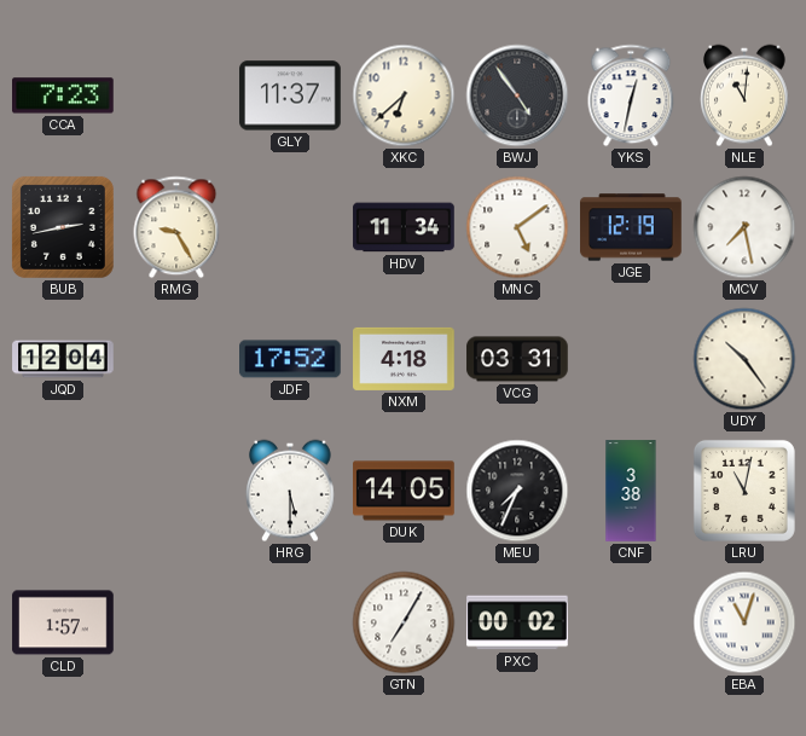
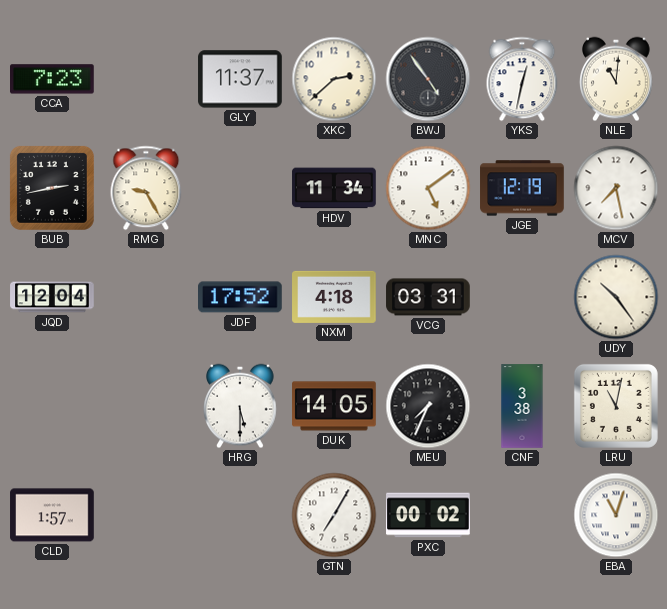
XKC: 6:38 -> 2:38
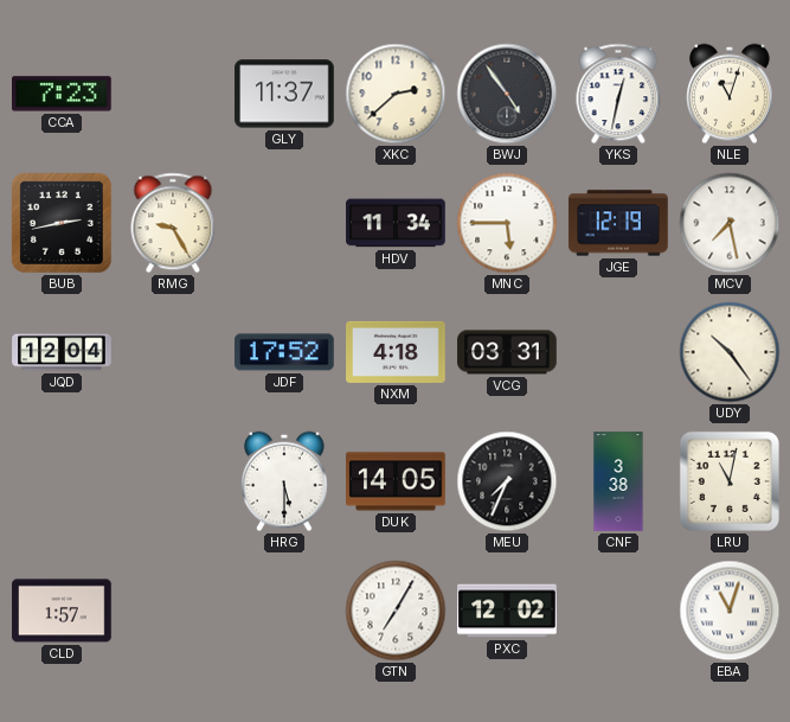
NLE: 11:01 -> 11:03
MNC: 5:09 -> 5:45
PXC: 00:02 -> 12:02
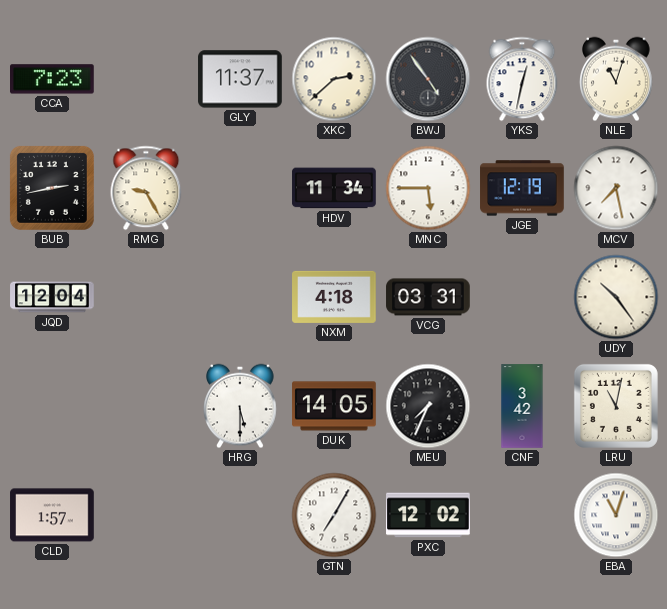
JDF: 17:52 -> none
CNF: 3:38 -> 3:42
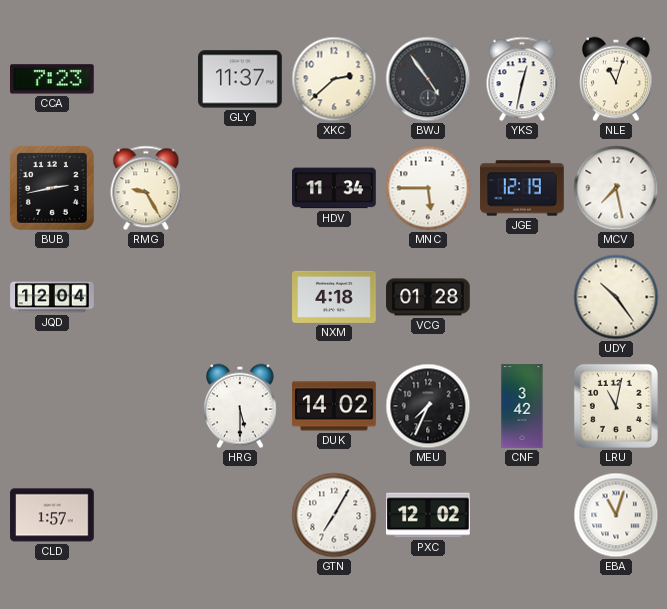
VCG: 03:31 -> 01:28
DUK: 14:05 -> 14:02
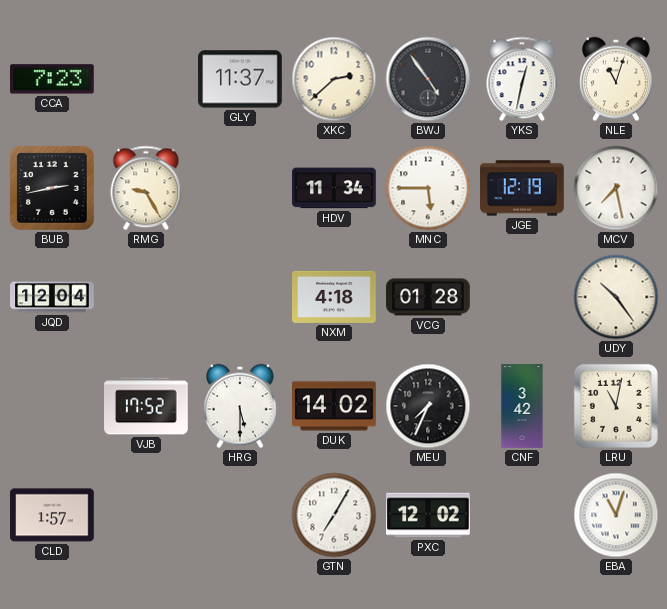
VJB: none -> 17:52
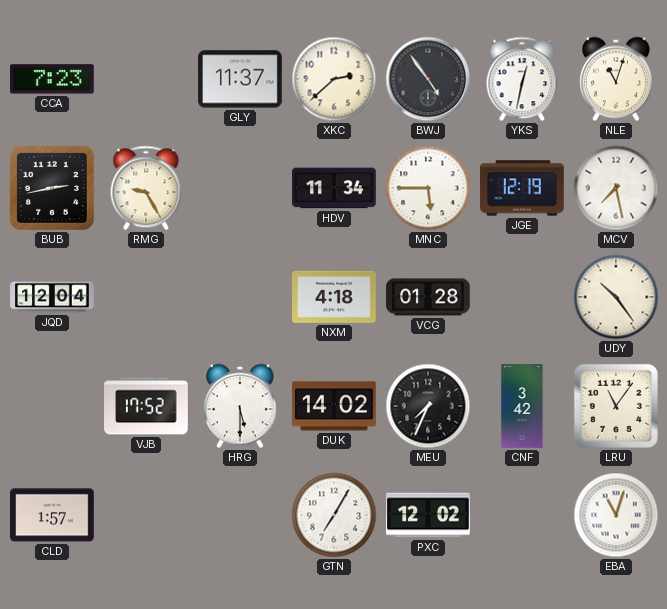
LRU: 11:02 -> 11:06
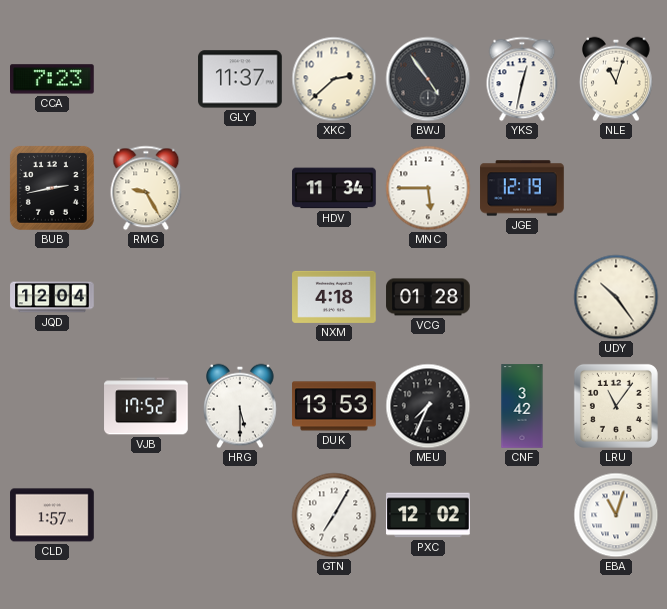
MCV: 7:28 -> none
DUK: 14:02 -> 13:53
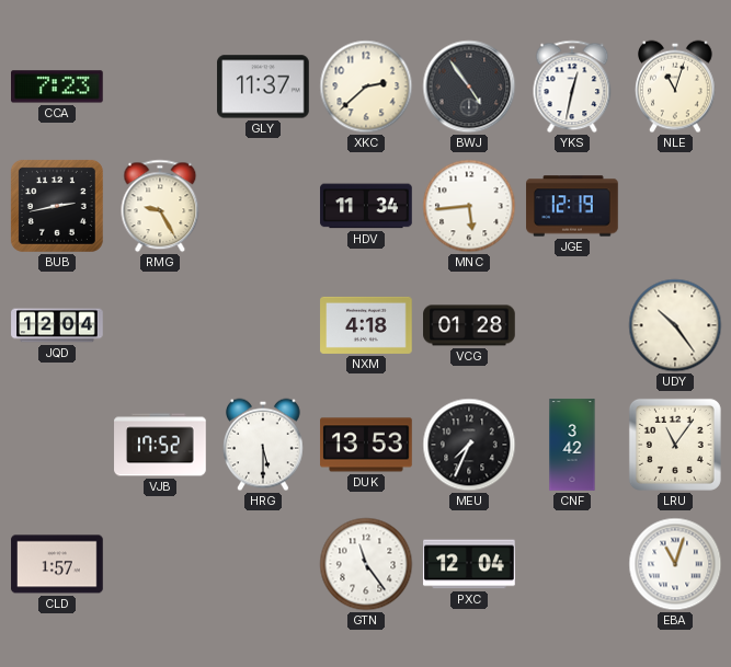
MNC: 5:45 -> 5:44
GTN: 7:05 -> 11:24
PXC: 12:02 -> 12:04
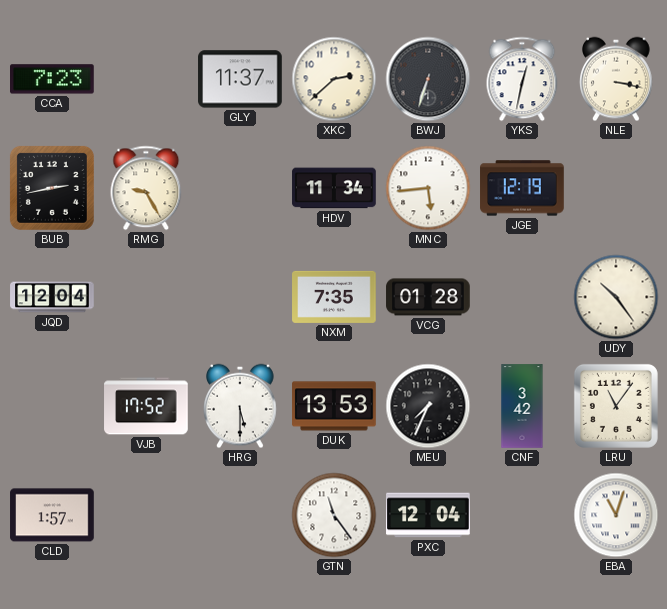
BWJ: 4:54 -> 6:33
NLE: 11:03 -> 3:17
NXM: 4:18 -> 7:35
